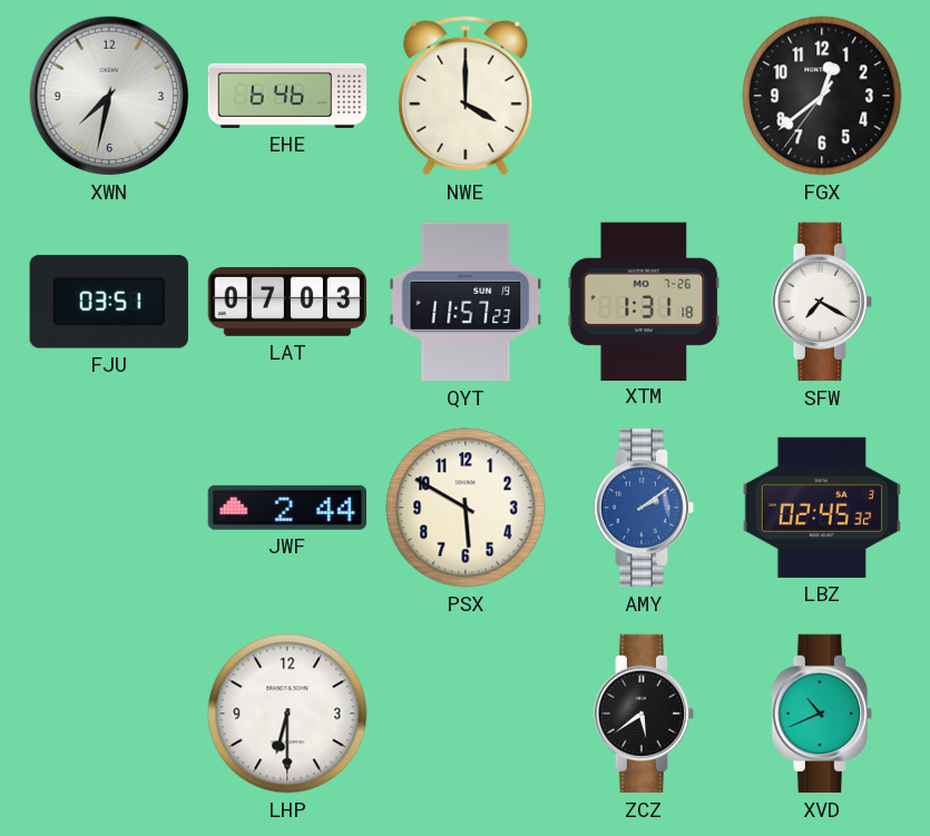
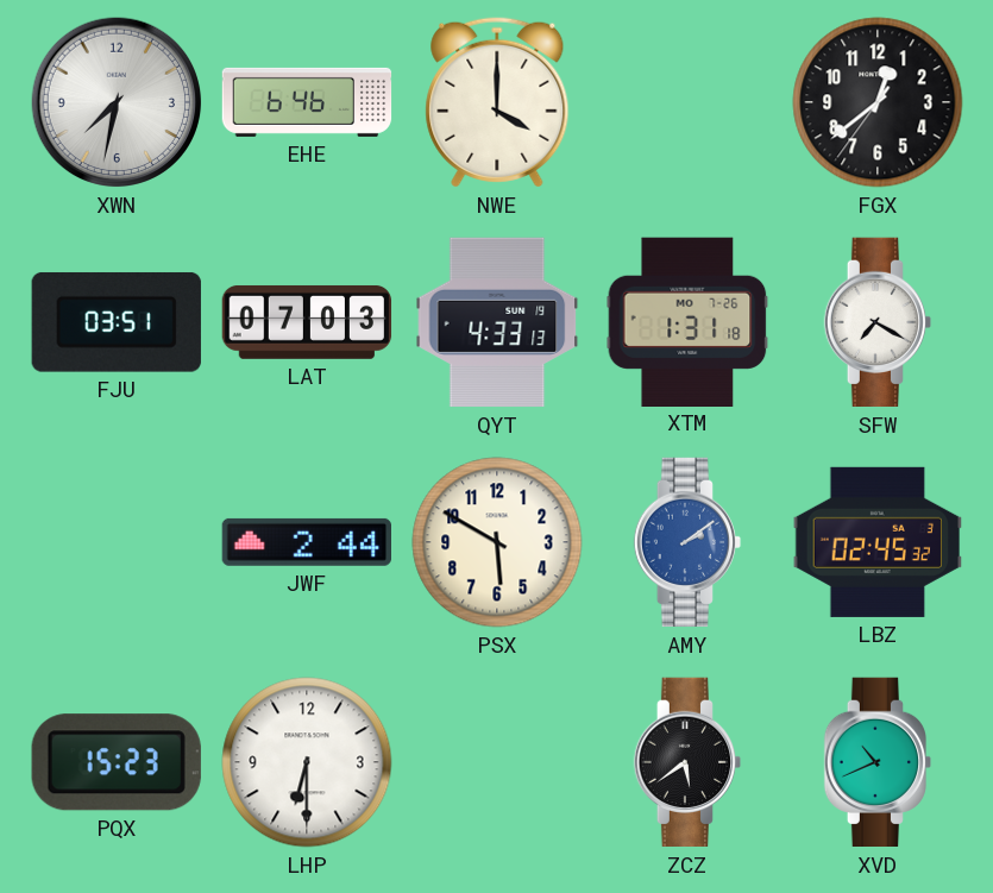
QYT: 11:57 -> 4:33
PQX: none -> 15:23
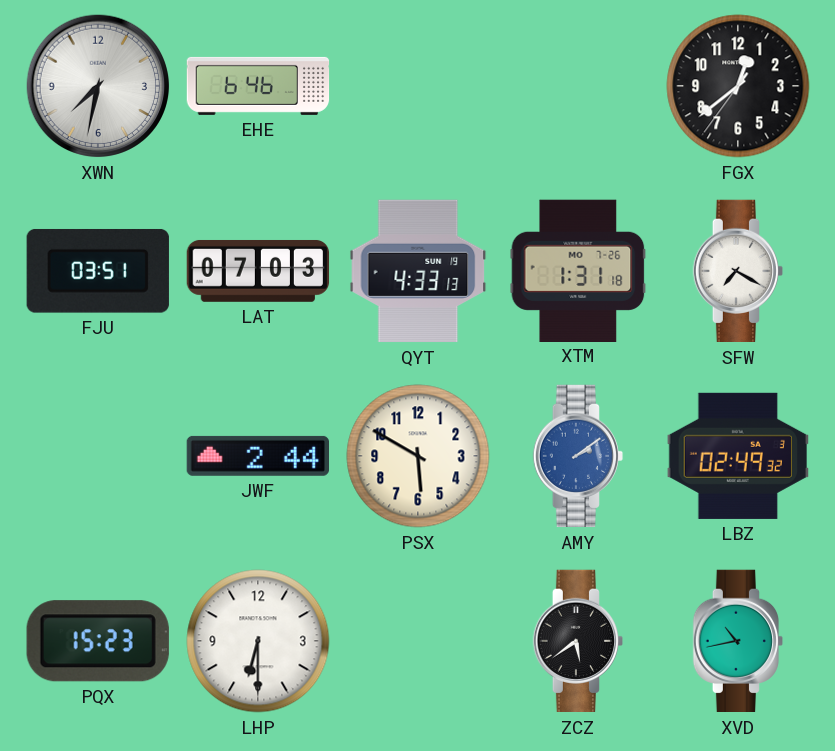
NWE: 4:00 -> none
LBZ: 02:45 -> 02:49
XVD: 10:41 -> 10:43
